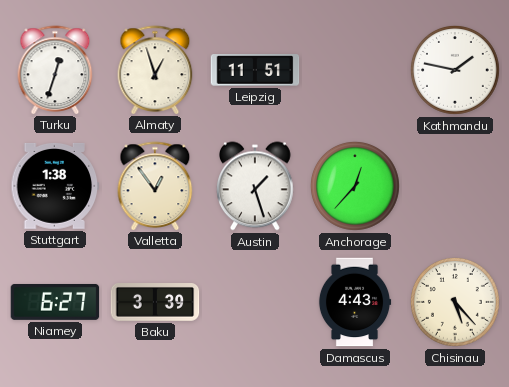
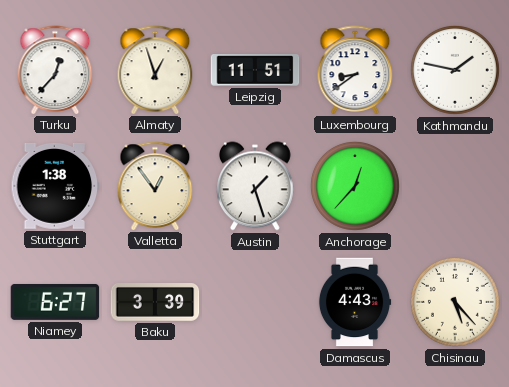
Turku: 12:33 -> 12:37
Luxembourg: none -> 8:39
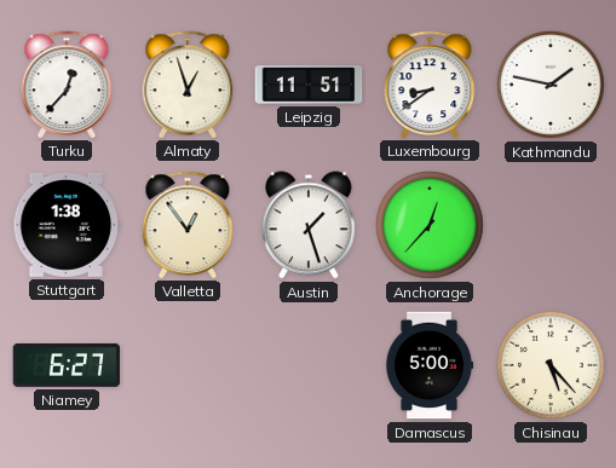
Baku: 3:39 -> none
Damascus: 4:43 -> 5:00
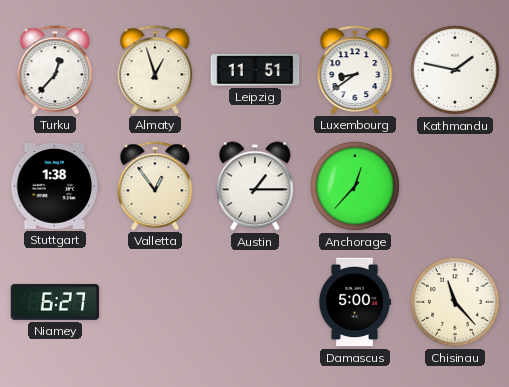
Austin: 1:27 -> 1:15
Chisinau: 5:23 -> 11:23
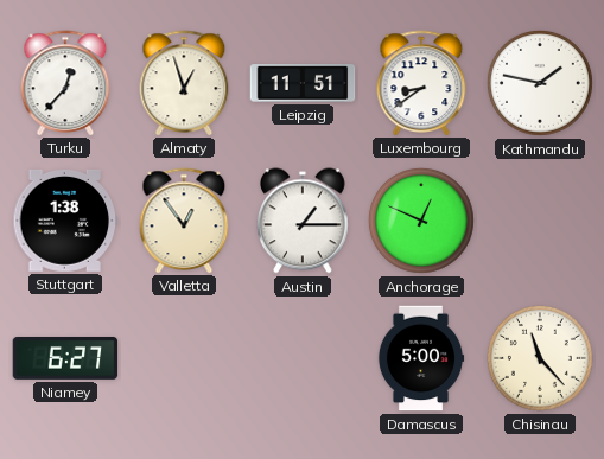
Anchorage: 12:37 -> 12:49
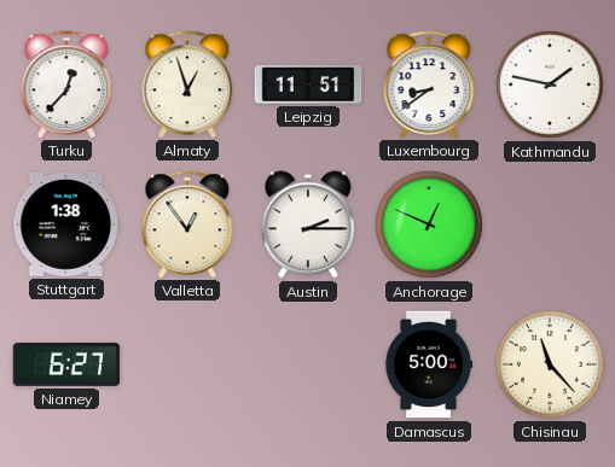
Austin: 1:15 -> 2:15
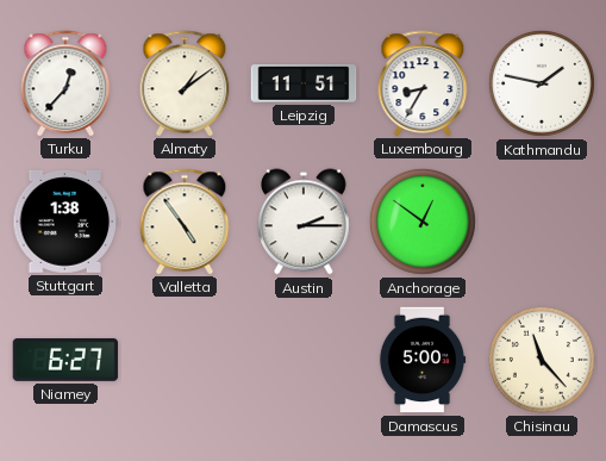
Almaty: 12:57 -> 1:09
Luxembourg: 8:39 -> 8:35
Valletta: 12:54 -> 4:54
Anchorage: 12:49 -> 12:51
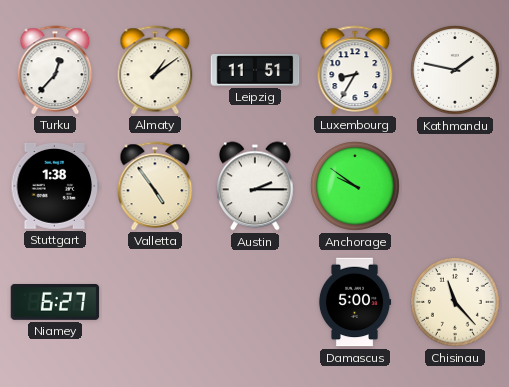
Anchorage: 12:51 -> 9:51
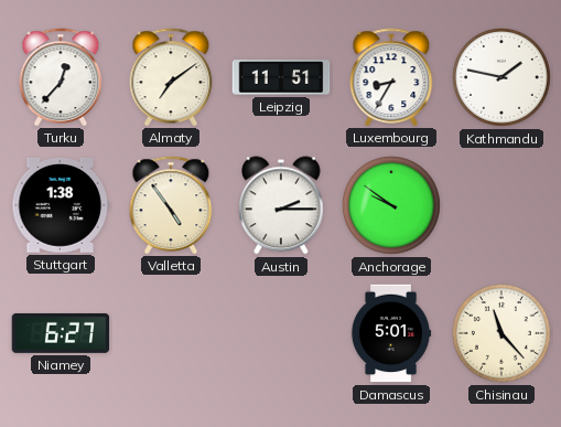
Almaty: 1:09 -> 7:09
Damascus: 5:00 -> 5:01
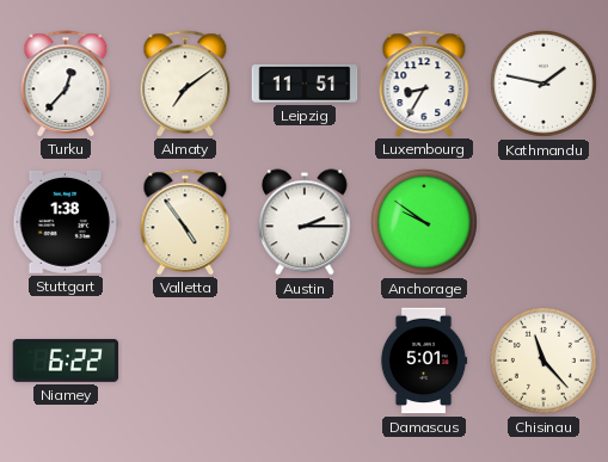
Niamey: 6:27 -> 6:22
